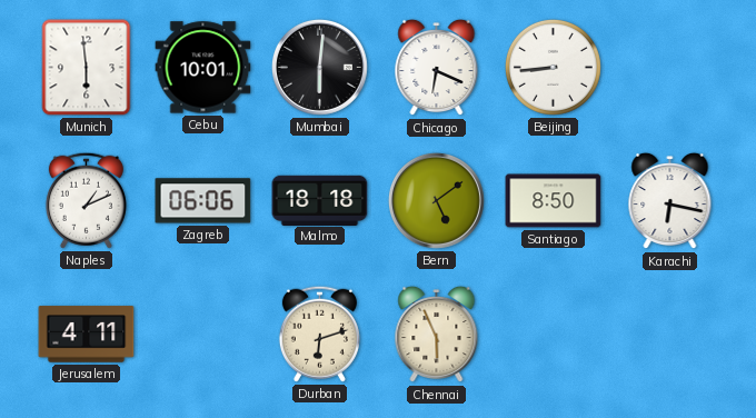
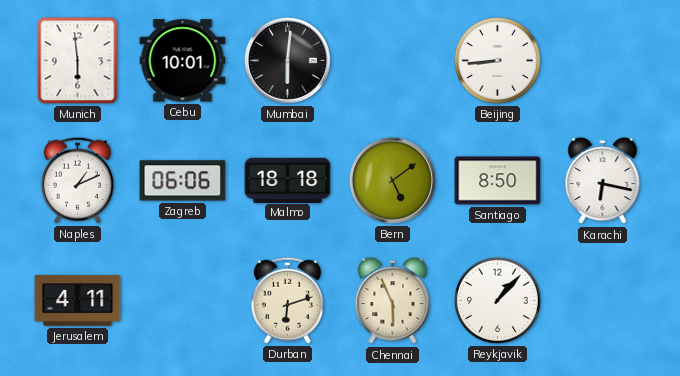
Chicago: 6:19 -> none
Reykjavik: none -> 1:07
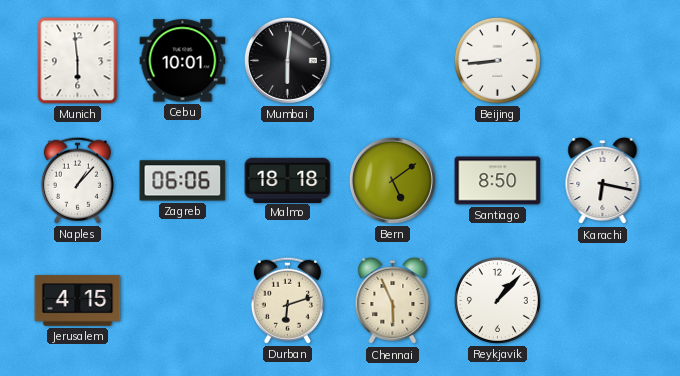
Naples: 1:11 -> 1:07
Jerusalem: 4:11 -> 4:15
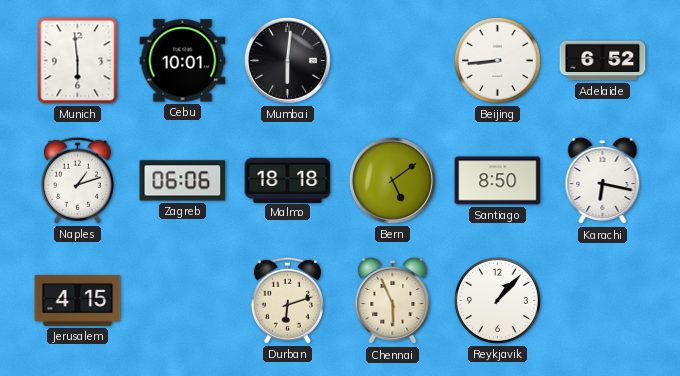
Adelaide: none -> 6:52
Naples: 1:07 -> 1:12
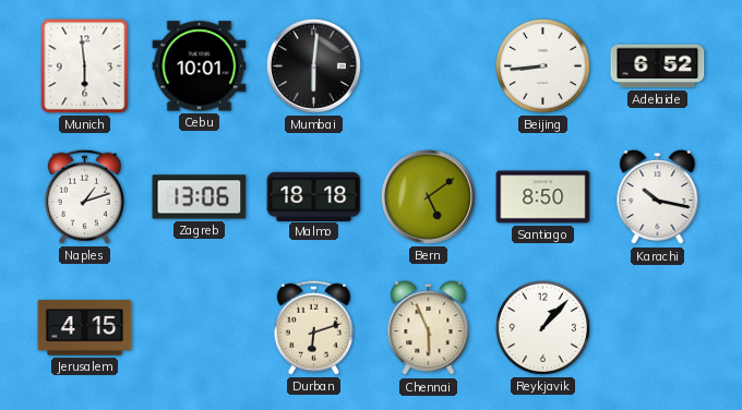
Zagreb: 06:06 -> 13:06
Karachi: 6:17 -> 10:17
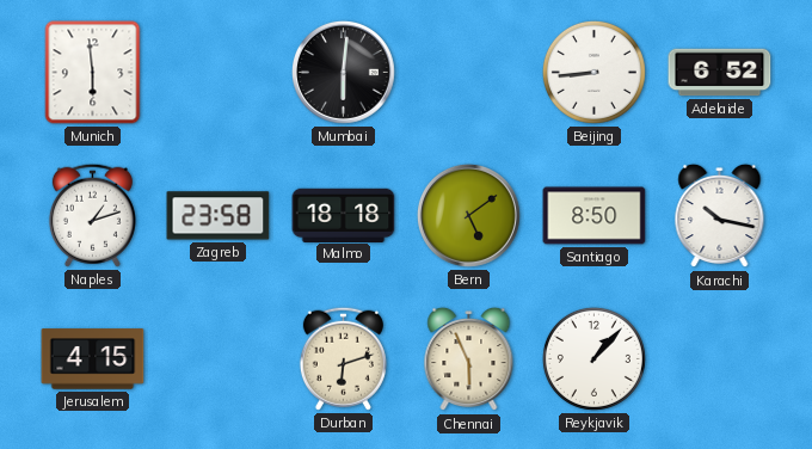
Cebu: 10:01 -> none
Zagreb: 13:06 -> 23:58
